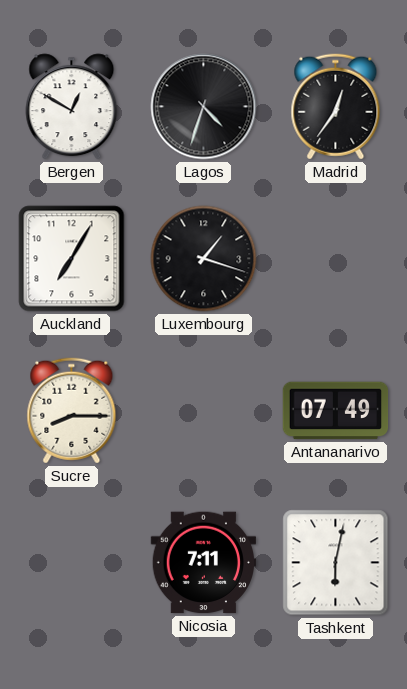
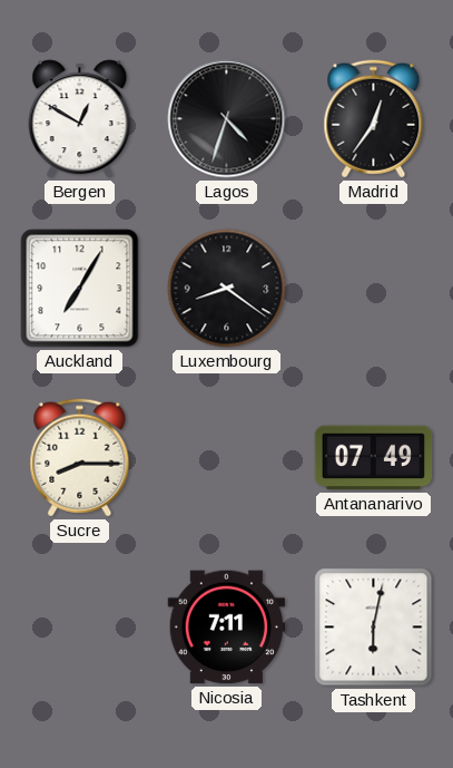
Luxembourg: 1:18 -> 8:21
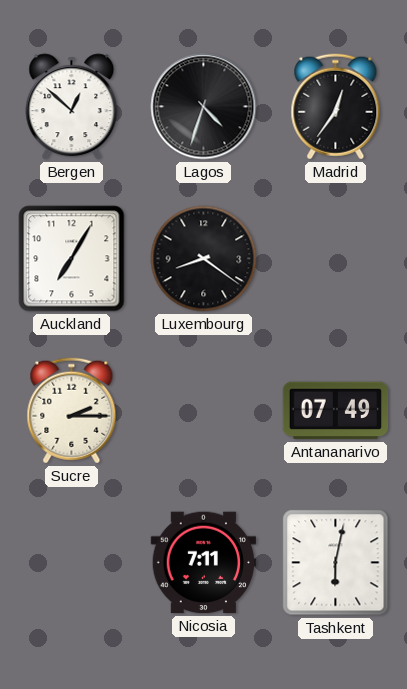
Bergen: 12:50 -> 12:52
Sucre: 8:15 -> 2:15
